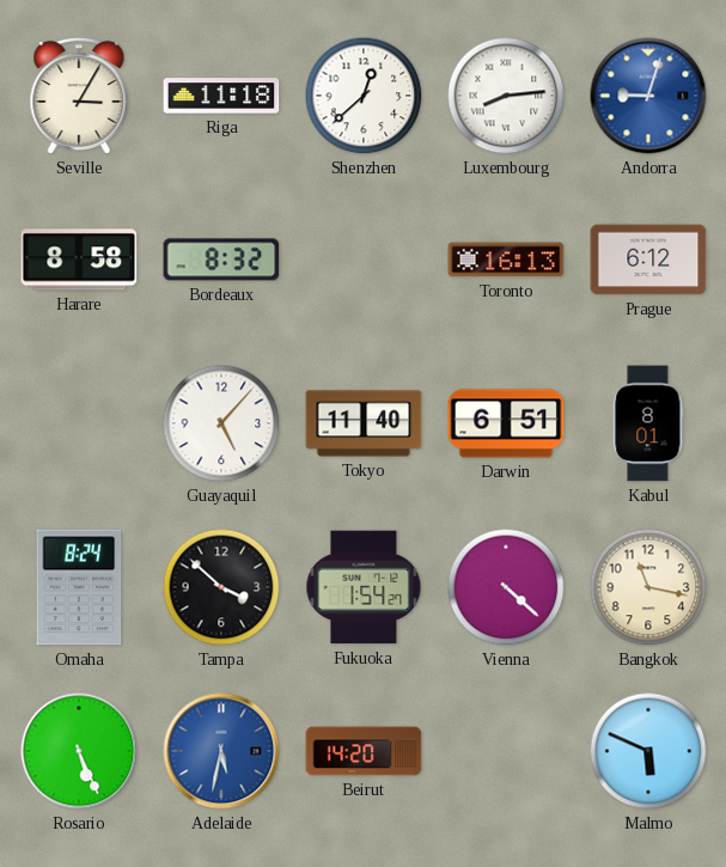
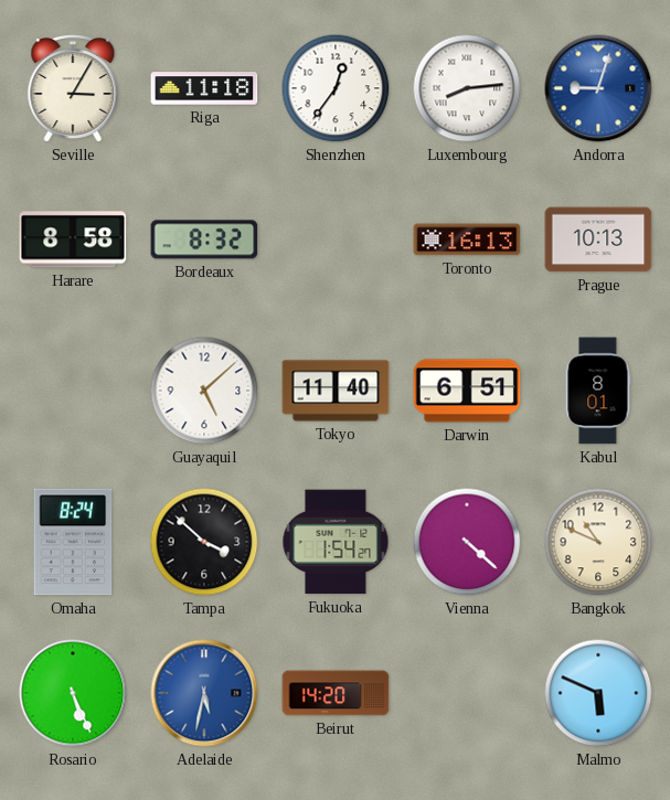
Shenzhen: 12:38 -> 12:36
Prague: 6:12 -> 10:13
Guayaquil: 5:07 -> 5:08
Bangkok: 11:17 -> 10:49
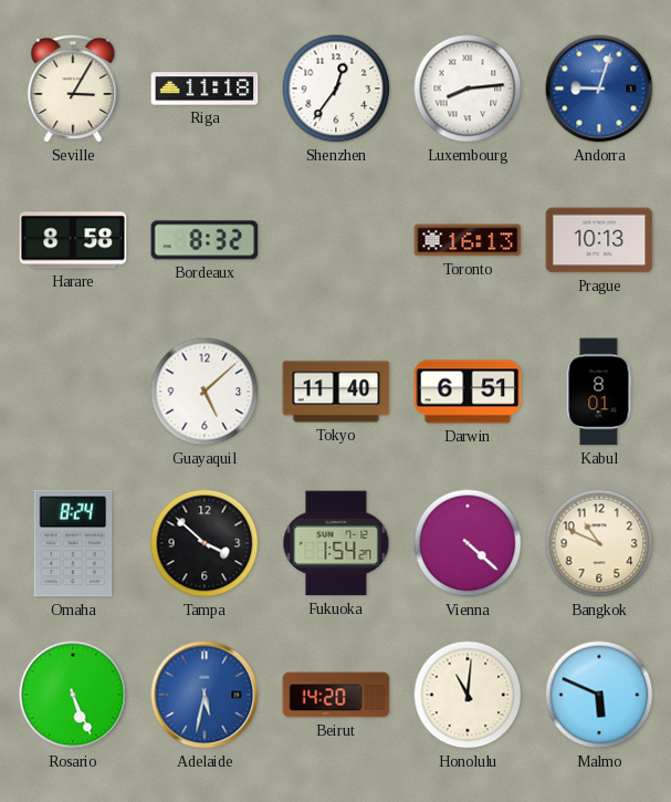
Honolulu: none -> 11:01
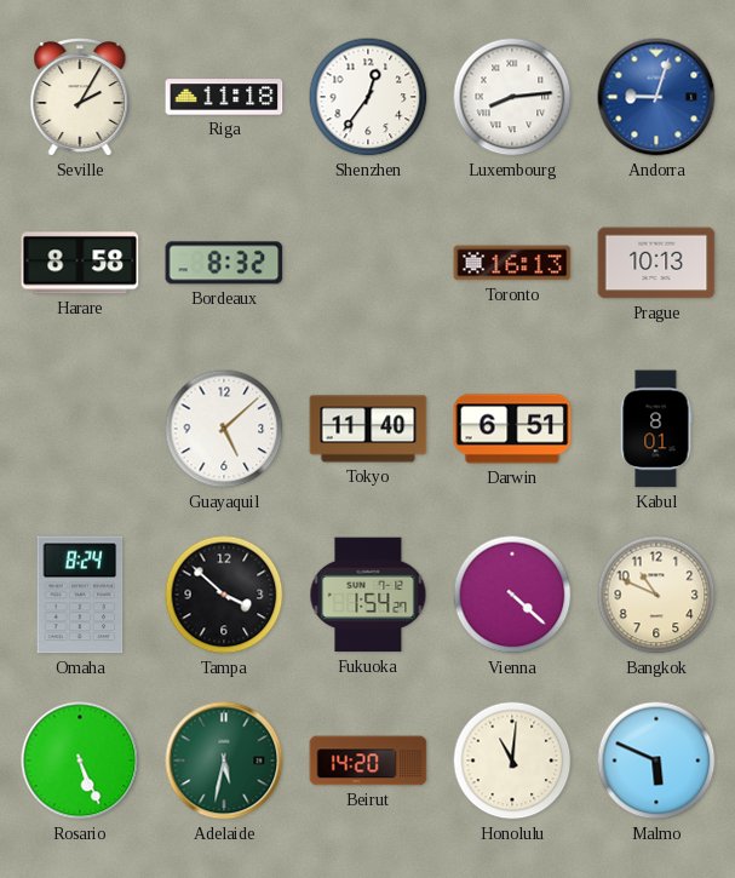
Seville: 3:05 -> 2:05
Adelaide dial: blue -> green
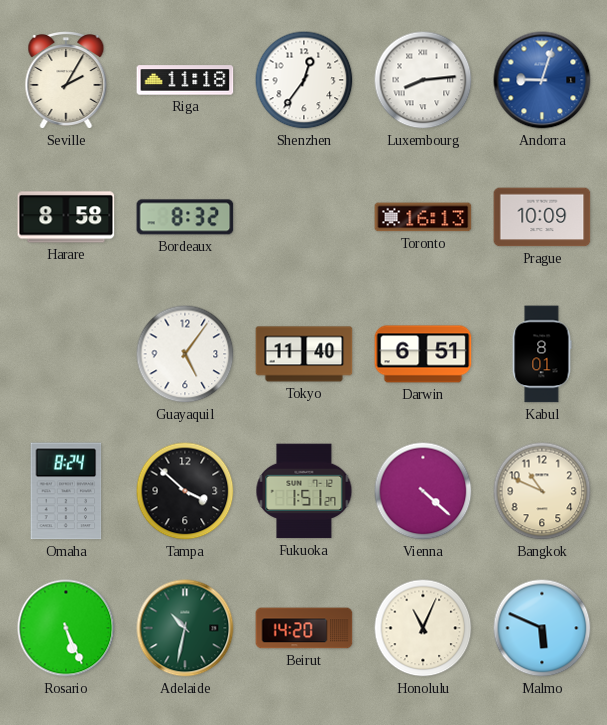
Prague: 10:13 -> 10:09
Guayaquil: 5:08 -> 5:06
Fukuoka: 1:54 -> 1:51
Adelaide: 5:32 -> 10:32
Honolulu: 11:01 -> 11:04
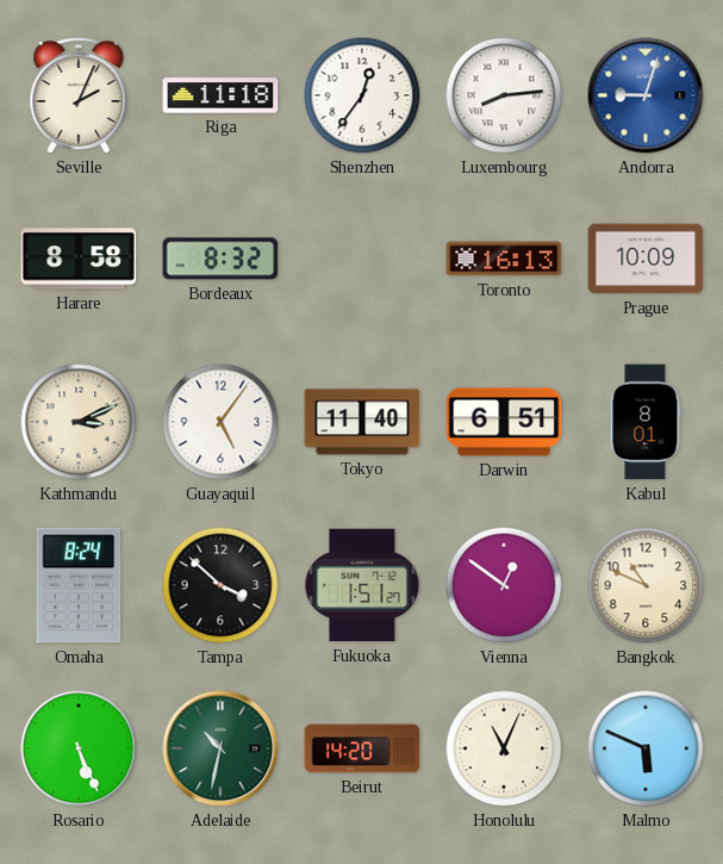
Seville: 2:05 -> 2:04
Kathmandu: none -> 3:11
Vienna: 4:22 -> 12:51
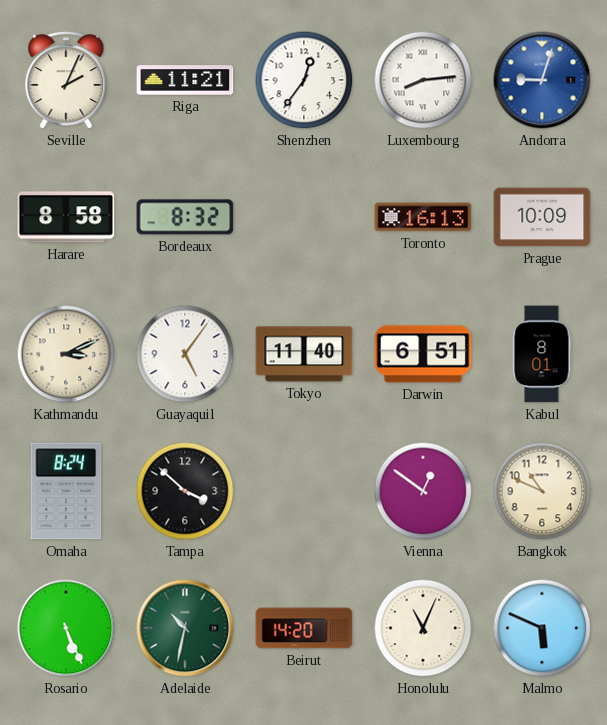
Riga: 11:18 -> 11:21
Fukuoka: 1:51 -> none
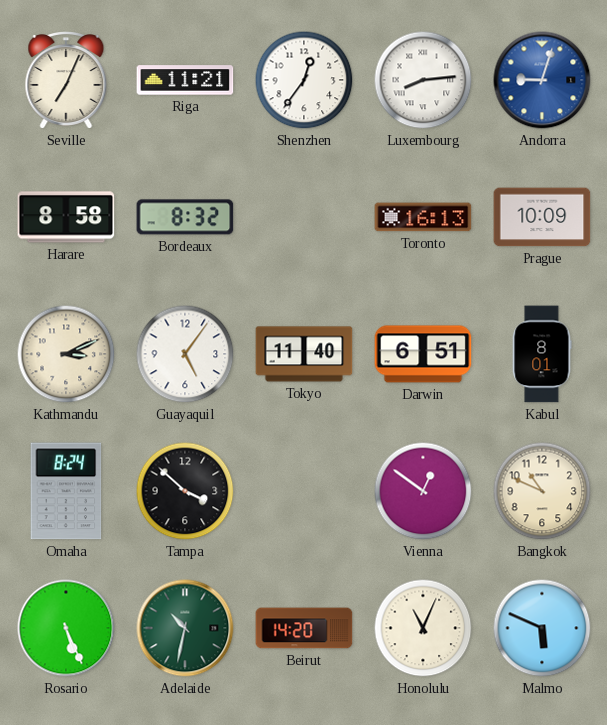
Seville: 2:04 -> 7:04
